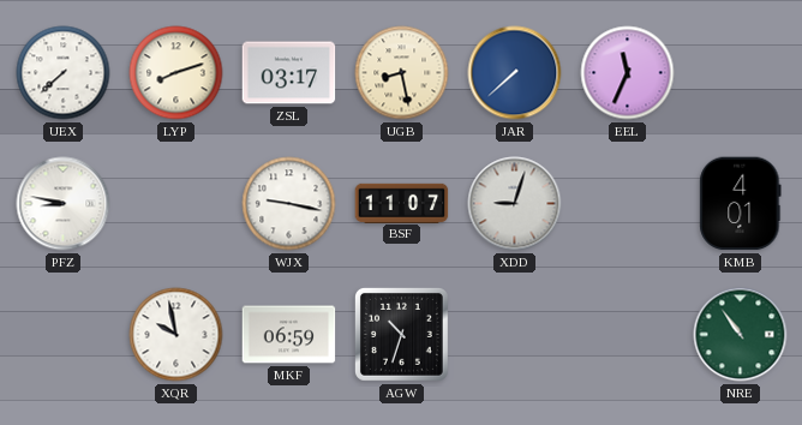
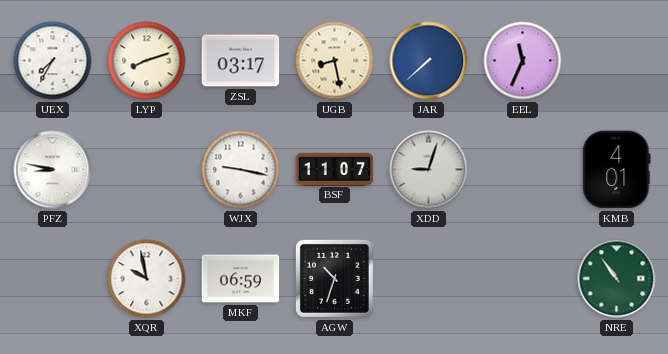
UEX: 7:38 -> 7:35
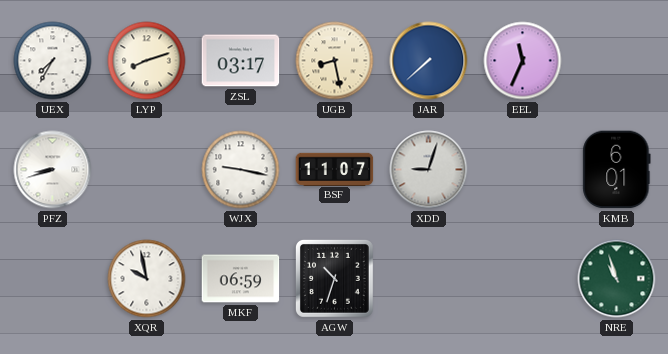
PFZ: 8:47 -> 8:42
KMB: 4:01 -> 6:01
NRE: 10:54 -> 10:57
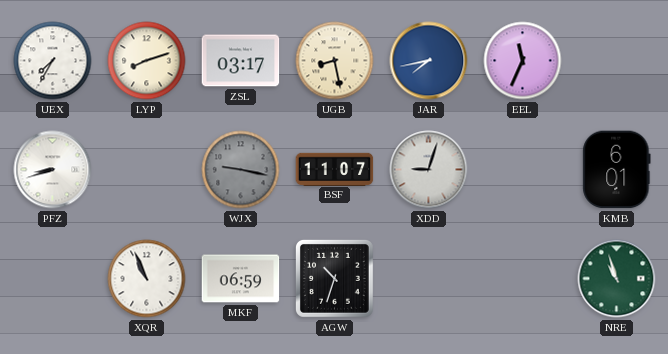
JAR: 7:38 -> 7:43
WJX dial: white -> grey
XQR: 9:58 -> 10:56
